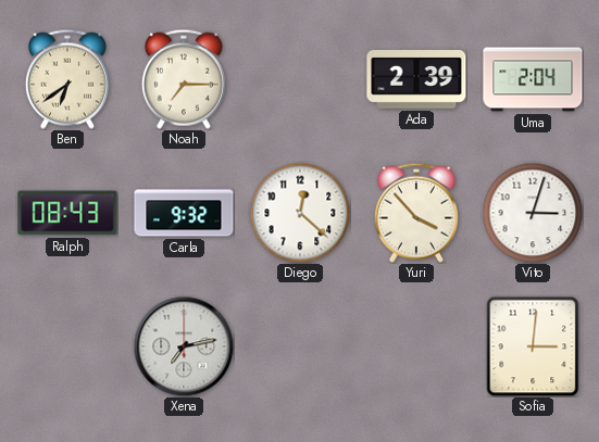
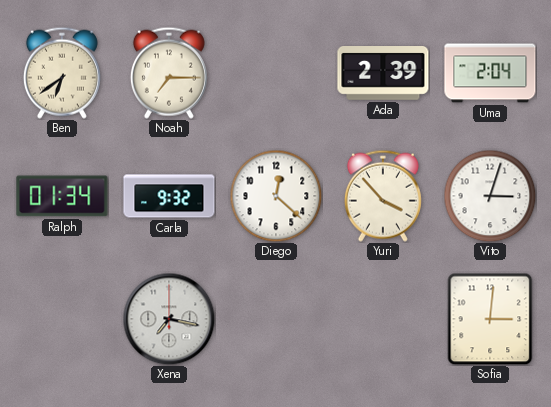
Ralph: 08:43 -> 01:34
Xena: 7:13 -> 7:17
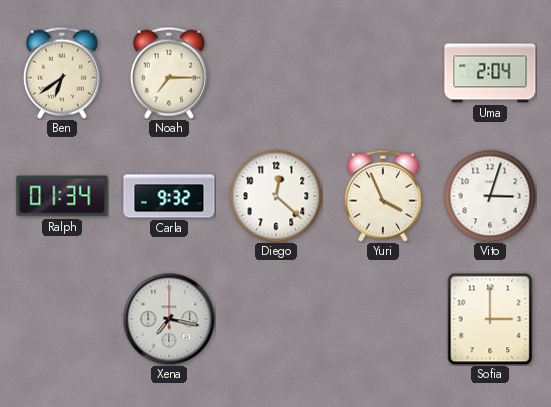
Ada: 2:39 -> none
Yuri: 3:53 -> 3:56
Sofia: 3:01 -> 3:00
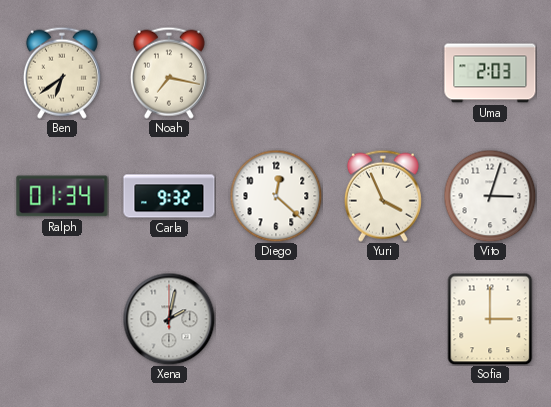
Noah: 7:15 -> 7:17
Uma: 2:04 -> 2:03
Xena: 7:17 -> 2:02
